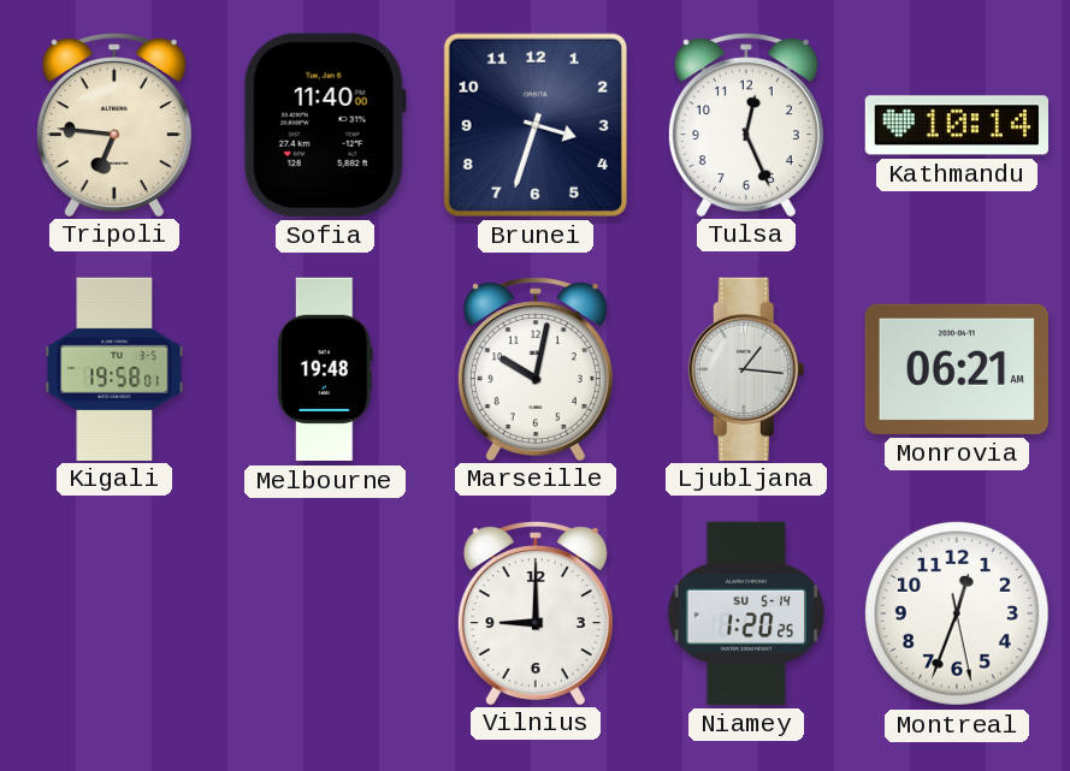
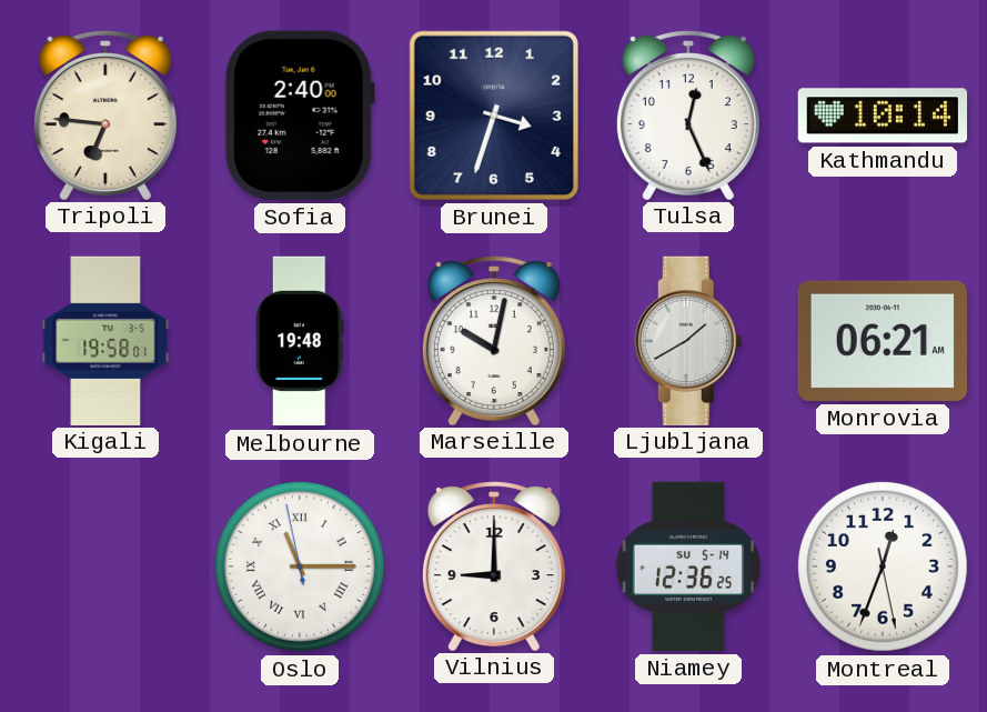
Sofia: 11:40 -> 2:40
Ljubljana: 1:16 -> 1:40
Oslo: none -> 11:14
Niamey: 1:20 -> 12:36
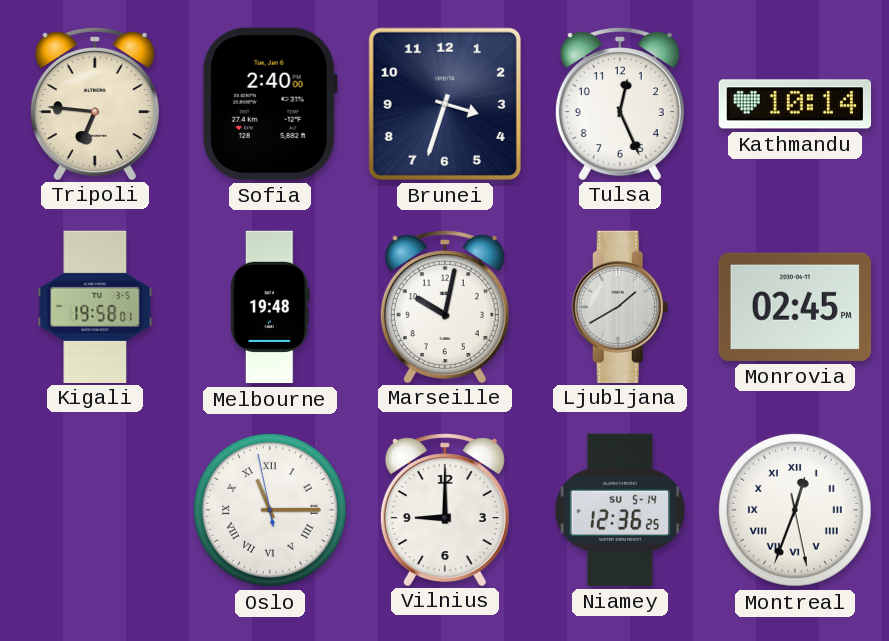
Monrovia: 06:21 -> 02:45
Montreal numerals: Arabic -> Roman
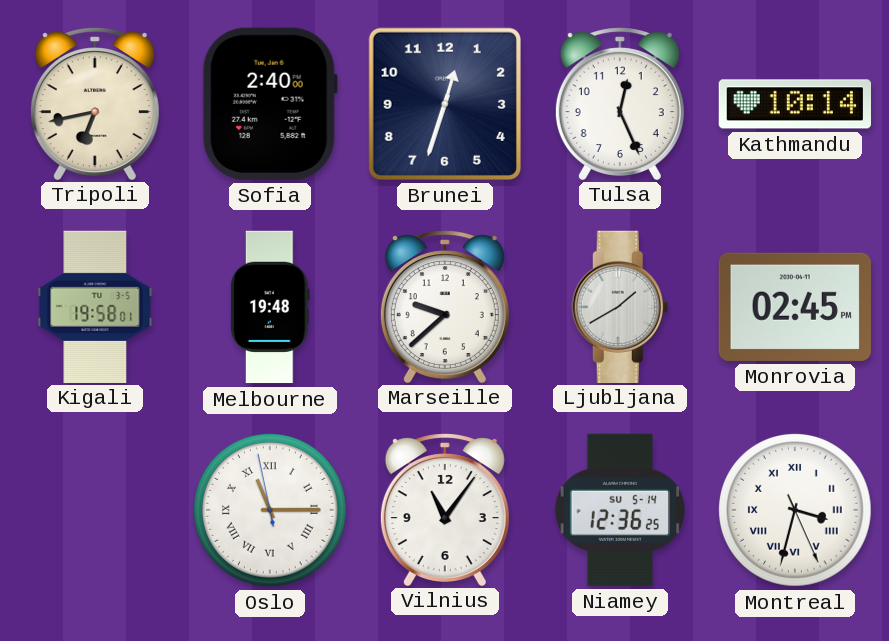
Tripoli: 6:46 -> 6:43
Brunei: 3:33 -> 12:33
Marseille: 10:02 -> 9:38
Vilnius: 9:00 -> 11:06
Montreal: 12:33 -> 3:32
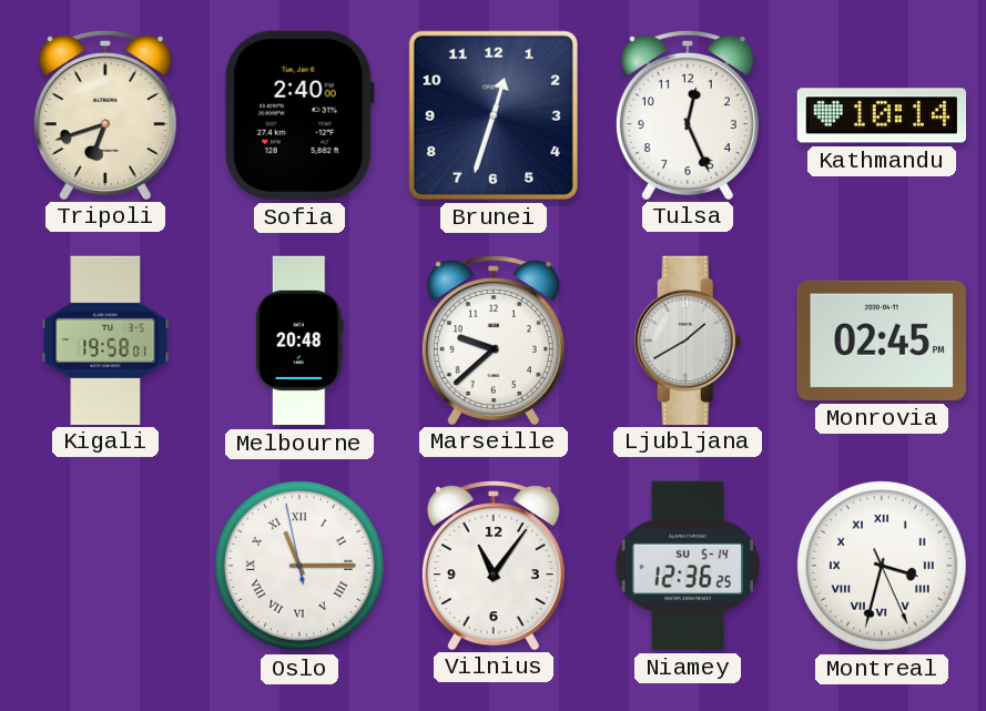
Tripoli: 6:43 -> 6:42
Melbourne: 19:48 -> 20:48
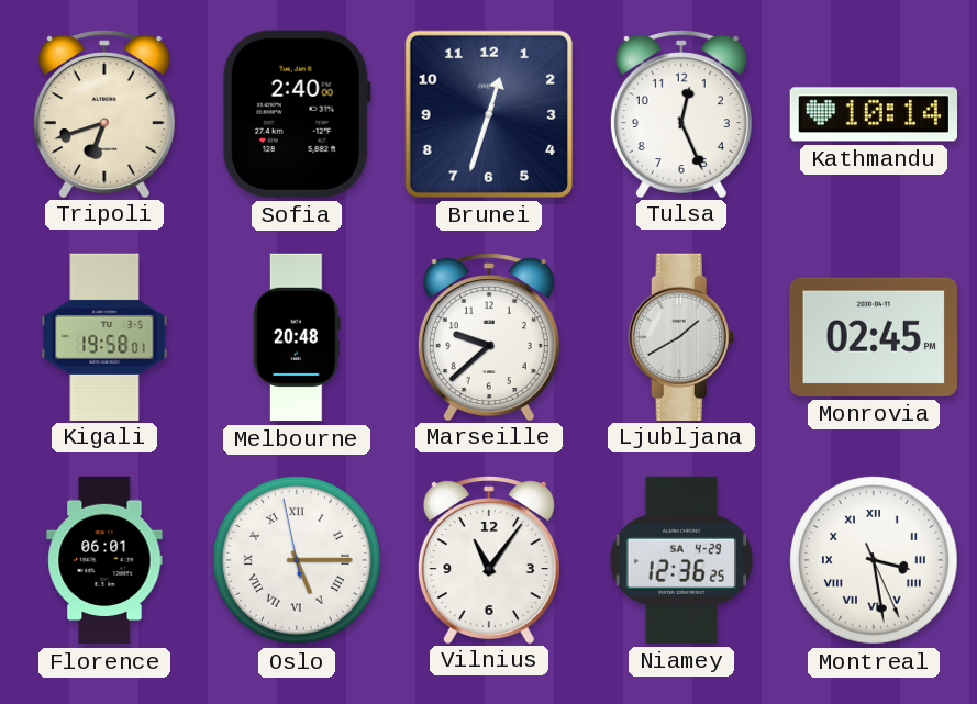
Florence: none -> 06:01
Oslo: 11:14 -> 5:14
Niamey date: SU 5-14 -> SA 4-29
Montreal: 3:32 -> 3:28
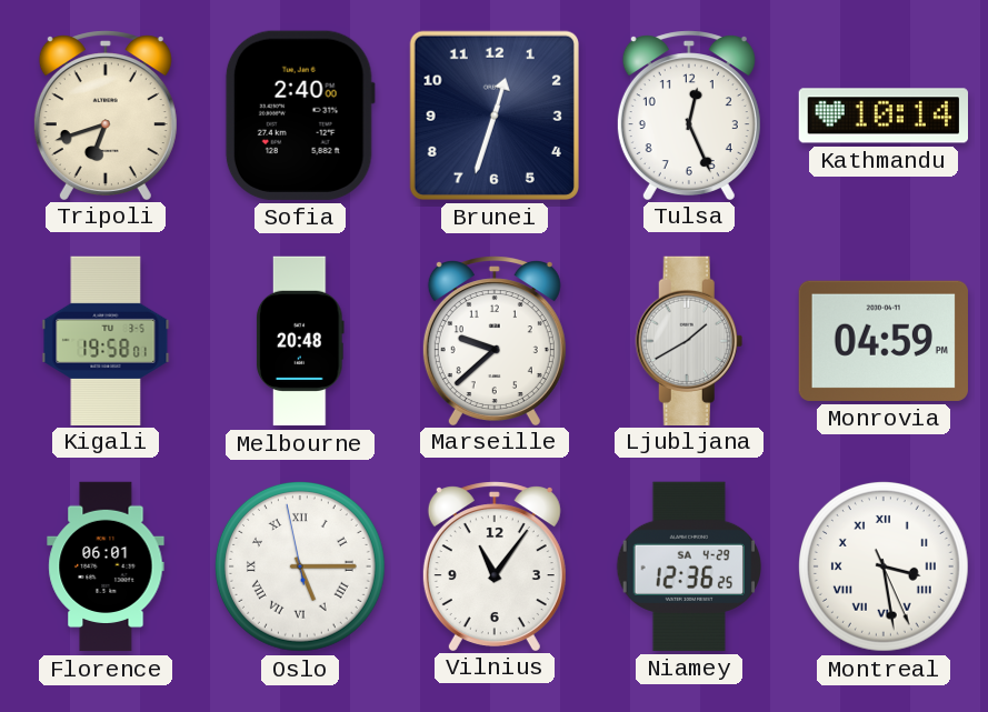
Monrovia: 02:45 -> 04:59
